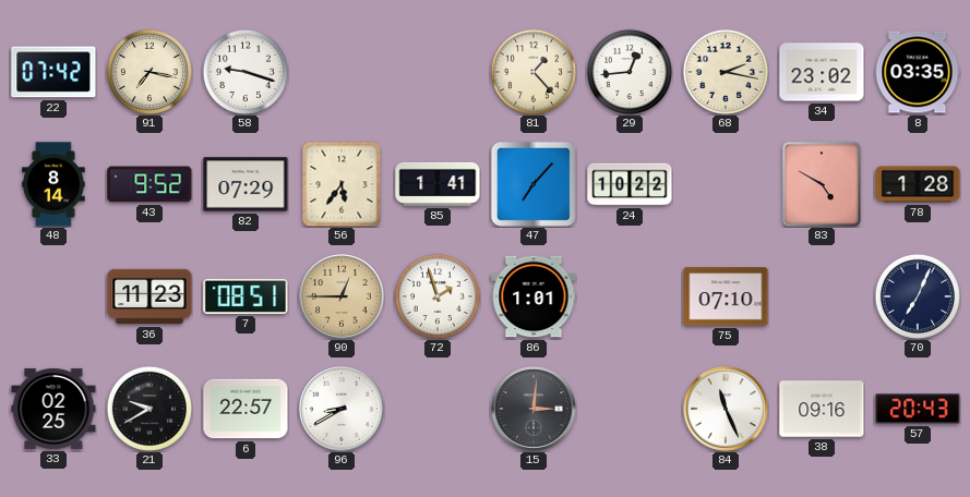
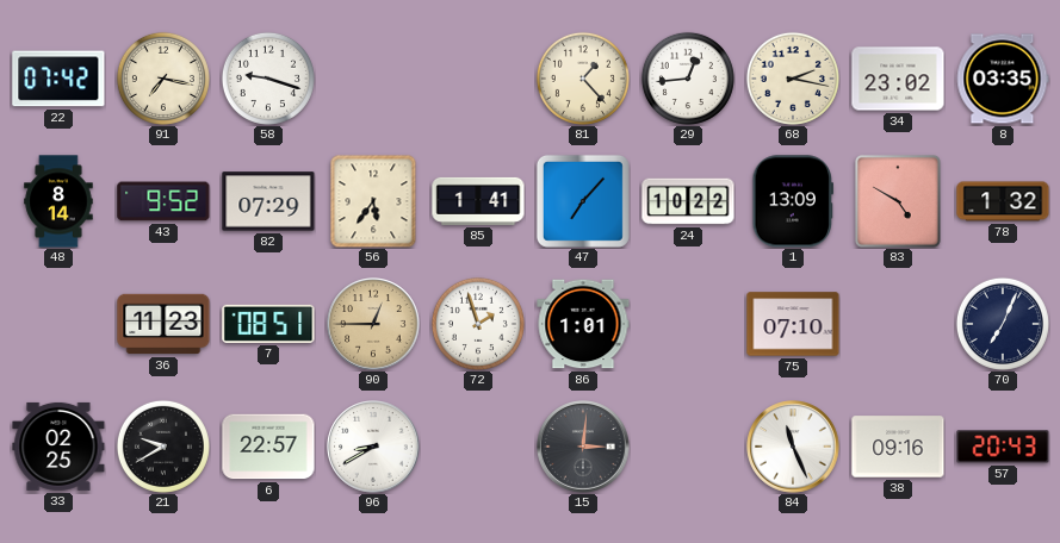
1: none -> 13:09
78: 1:28 -> 1:32
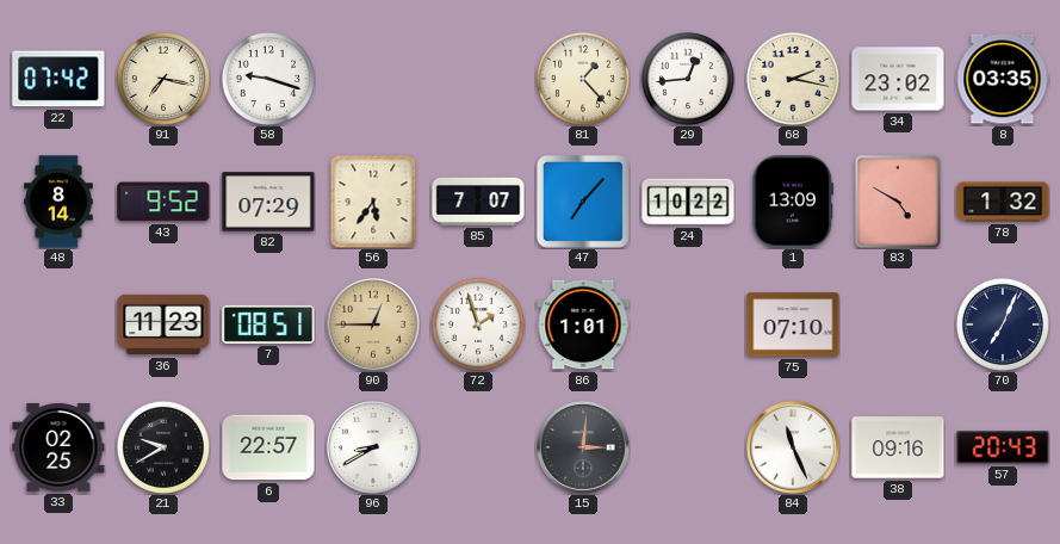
85: 1:41 -> 7:07
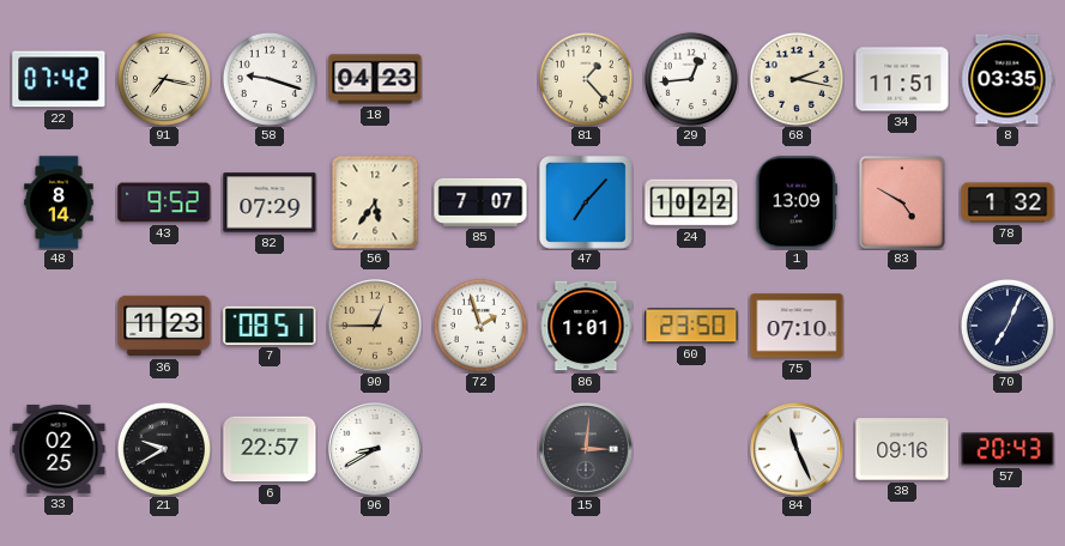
18: none -> 04:23
34: 23:02 -> 11:51
60: none -> 23:50
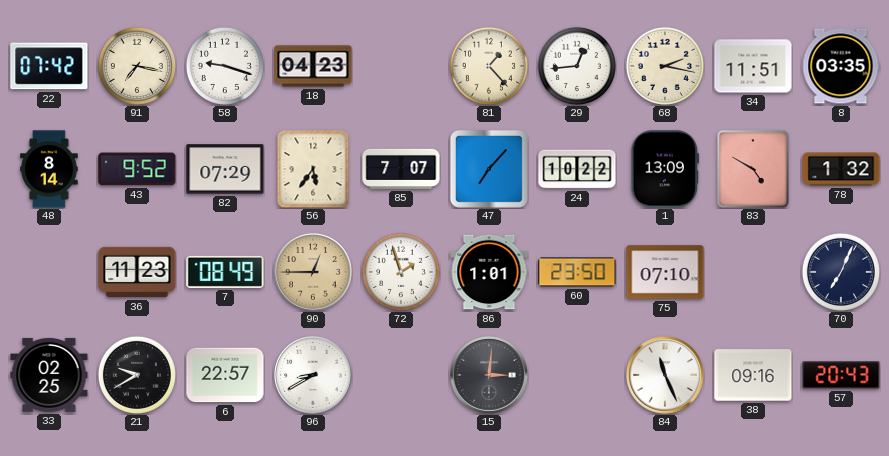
7: 08:51 -> 08:49
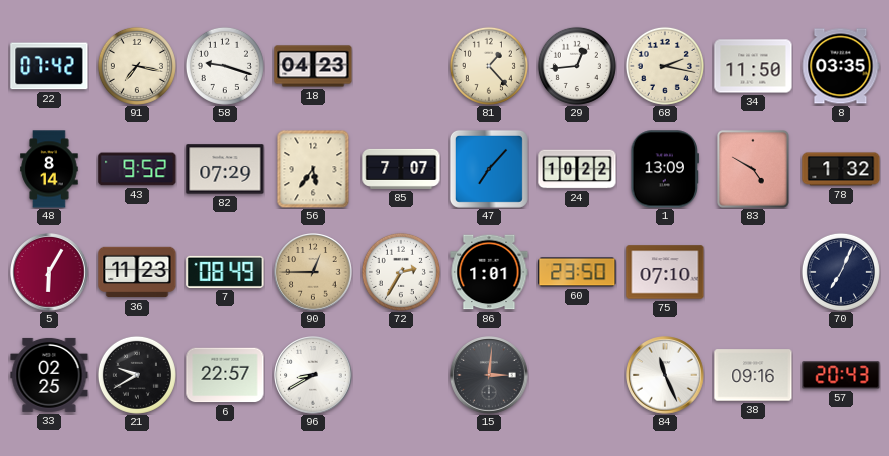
34: 11:51 -> 11:50
5: none -> 6:05
72: 1:57 -> 2:35
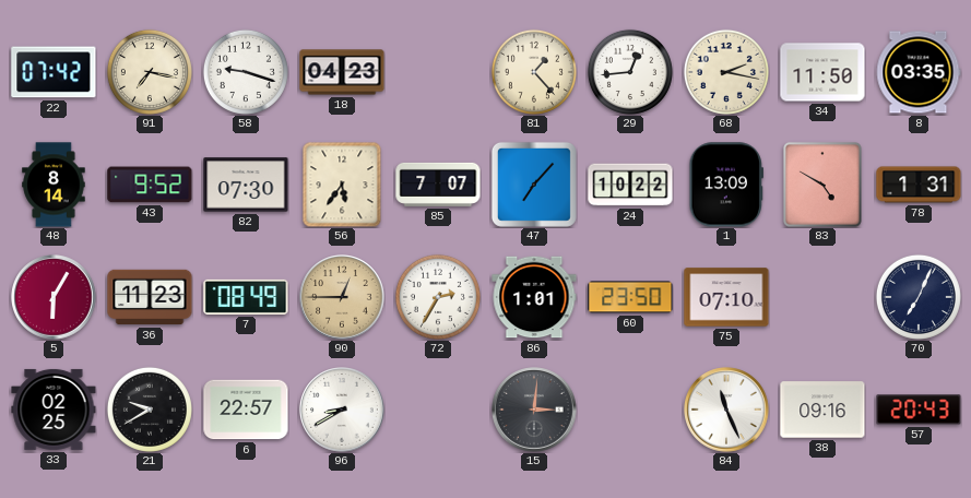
82: 07:29 -> 07:30
78: 1:32 -> 1:31
